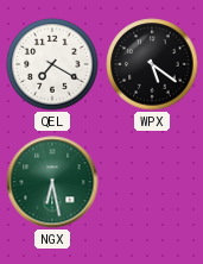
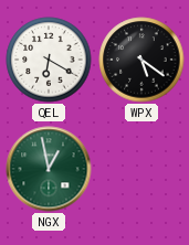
QEL: 7:20 -> 6:20
NGX: 6:28 -> 12:58
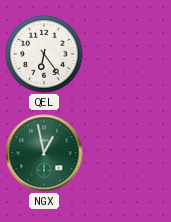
QEL: 6:20 -> 6:24
WPX: 5:21 -> none
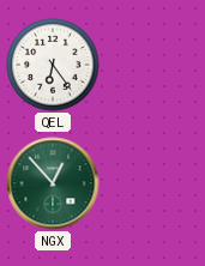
NGX: 12:58 -> 12:53
